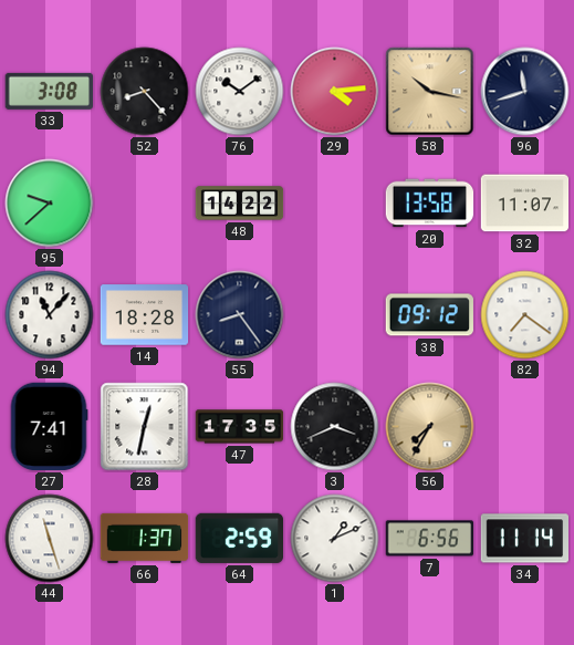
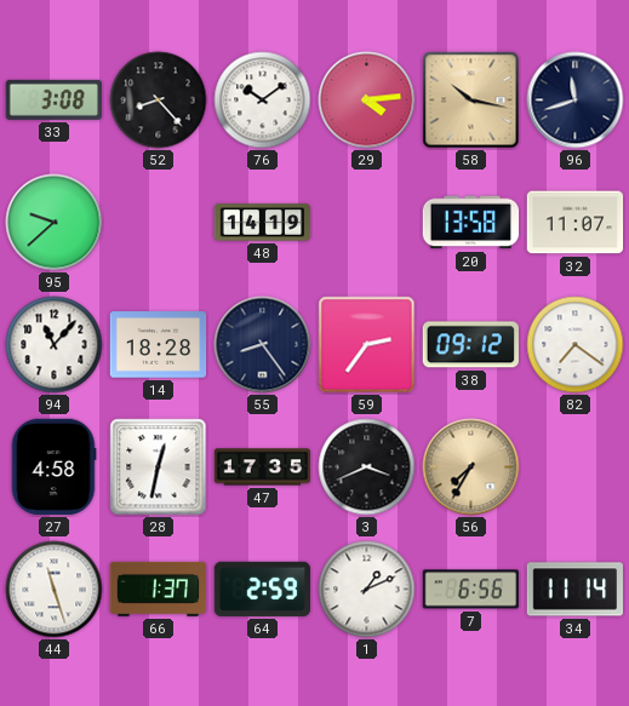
48: 14:22 -> 14:19
59: none -> 2:36
27: 7:41 -> 4:58
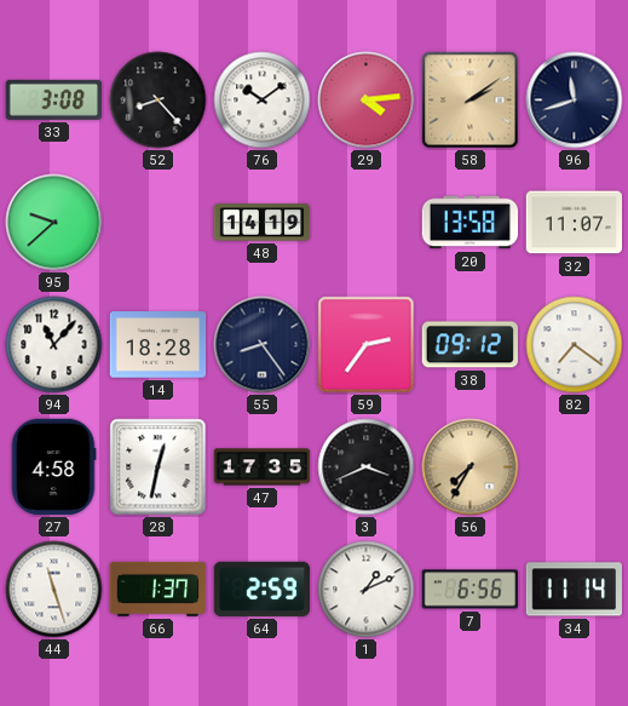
58: 10:17 -> 2:09
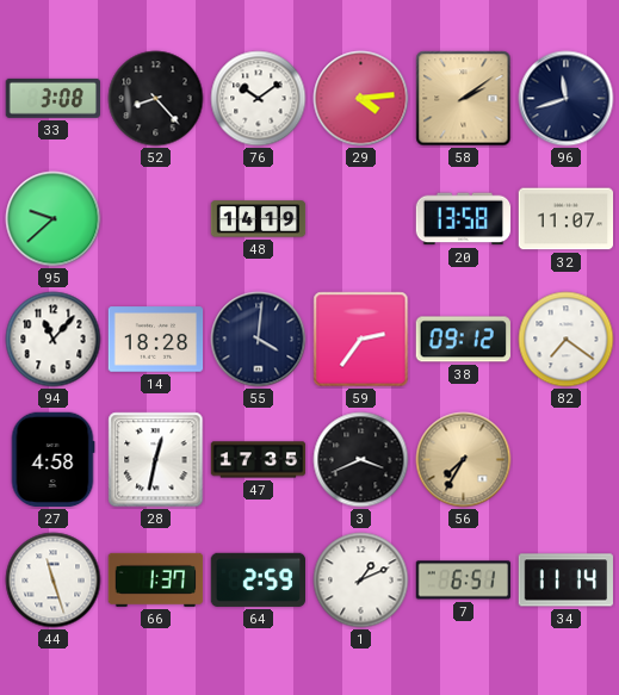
55: 8:24 -> 4:01
7: 6:56 -> 6:51
